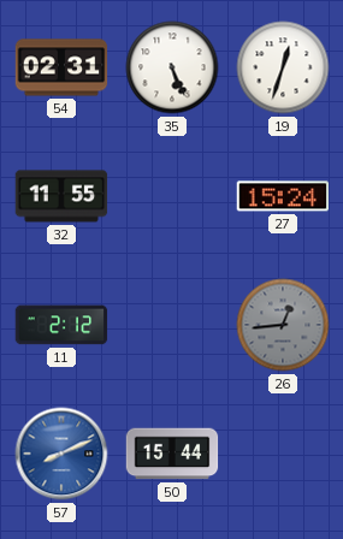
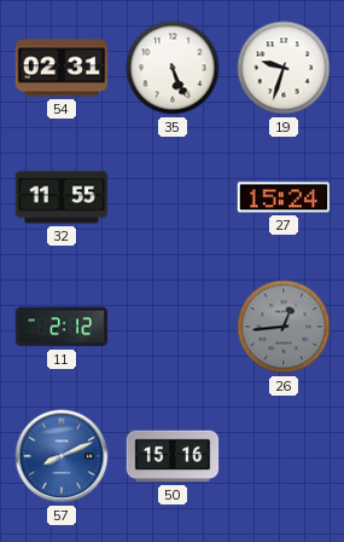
19: 12:33 -> 9:33
50: 15:44 -> 15:16
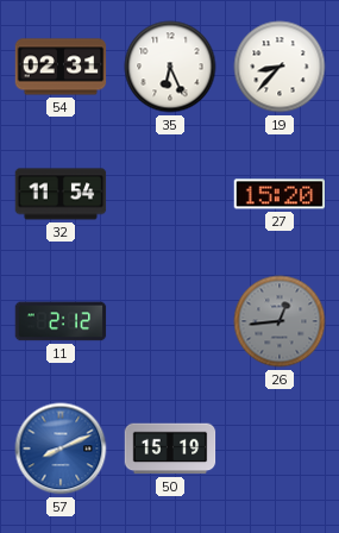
35: 5:26 -> 6:26
19: 9:33 -> 8:37
32: 11:55 -> 11:54
27: 15:24 -> 15:20
50: 15:16 -> 15:19
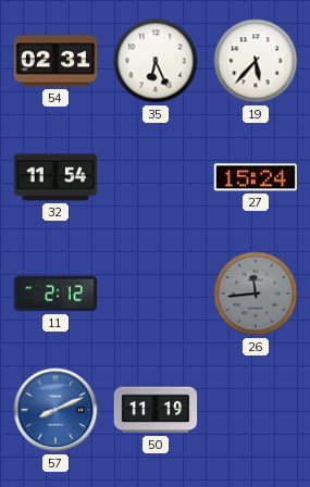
19: 8:37 -> 5:37
27: 15:20 -> 15:24
26: 12:44 -> 11:44
50: 15:19 -> 11:19
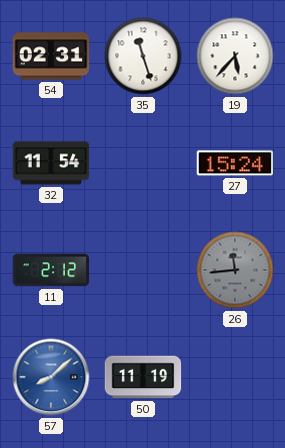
35: 6:26 -> 11:27
57: 8:11 -> 8:08
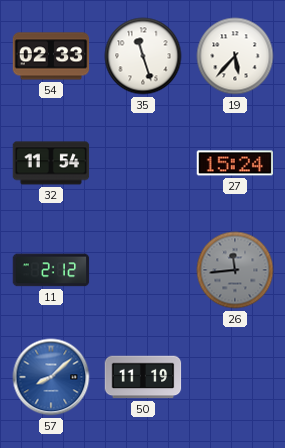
54: 02:31 -> 02:33
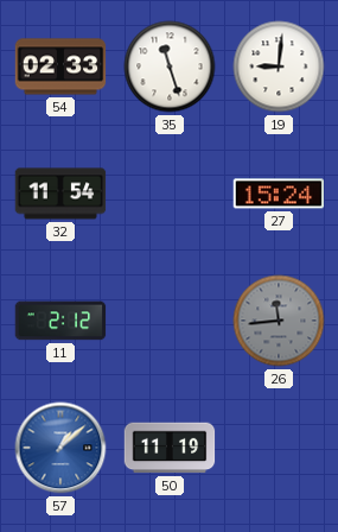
19: 5:37 -> 9:01
57: 8:08 -> 1:08
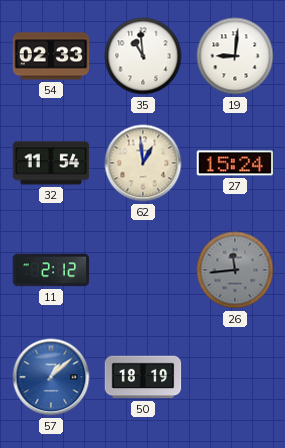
35: 11:27 -> 10:59
62: none -> 12:59
50: 11:19 -> 18:19
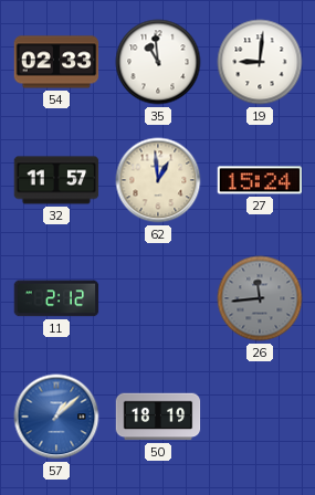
32: 11:54 -> 11:57
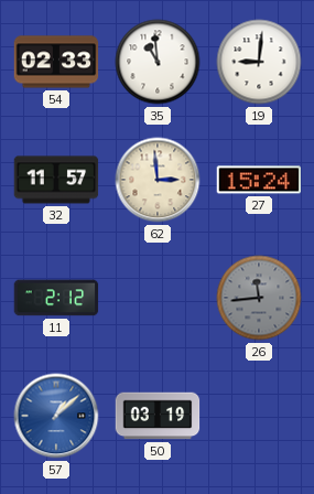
62: 12:59 -> 2:59
50: 18:19 -> 03:19
